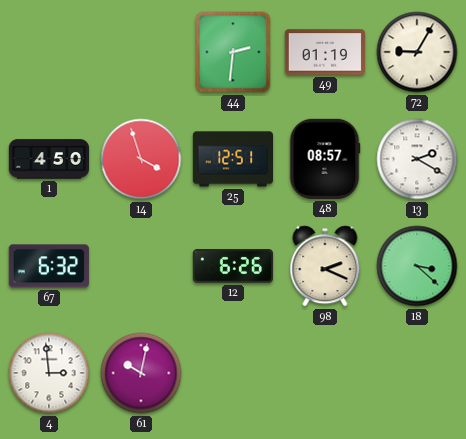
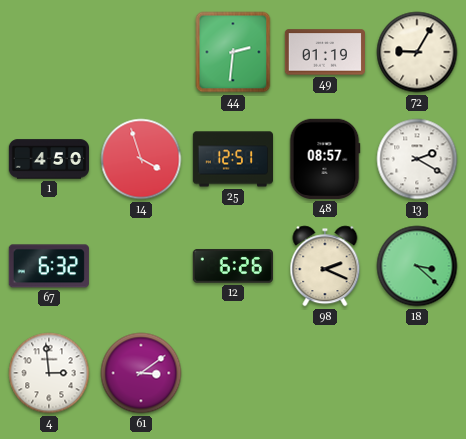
61: 10:02 -> 3:09
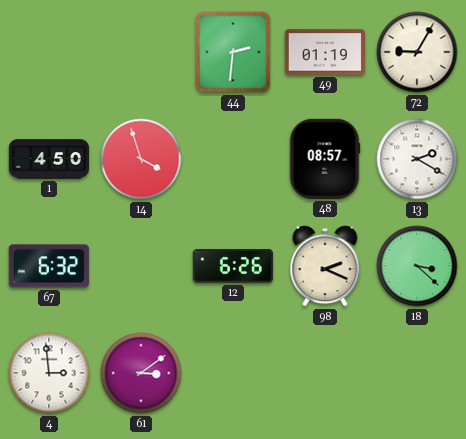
25: 12:51 -> none
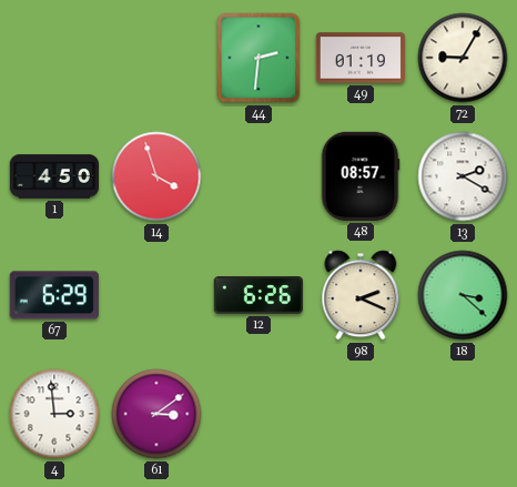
67: 6:32 -> 6:29
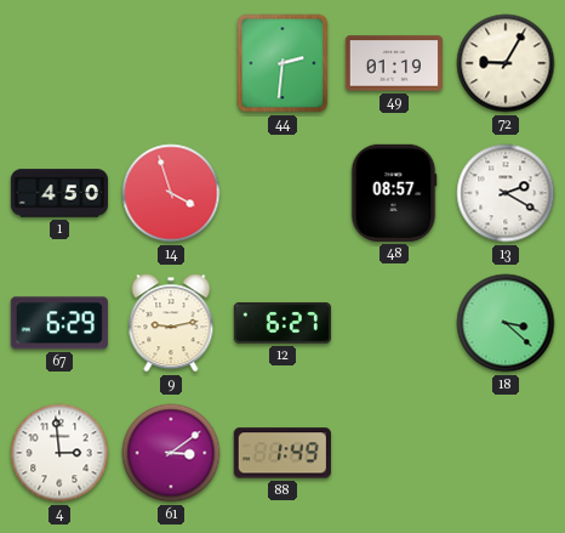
9: none -> 9:13
12: 6:26 -> 6:27
98: 2:19 -> none
88: none -> 1:49
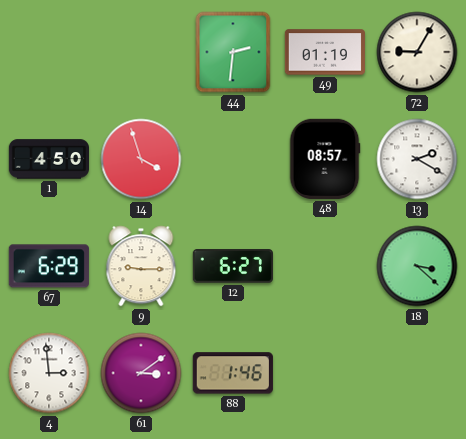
9: 9:13 -> 9:15
88: 1:49 -> 1:46
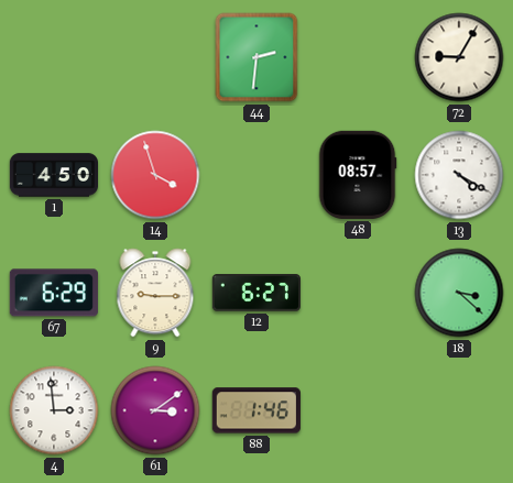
49: 01:19 -> none
13: 2:20 -> 4:20
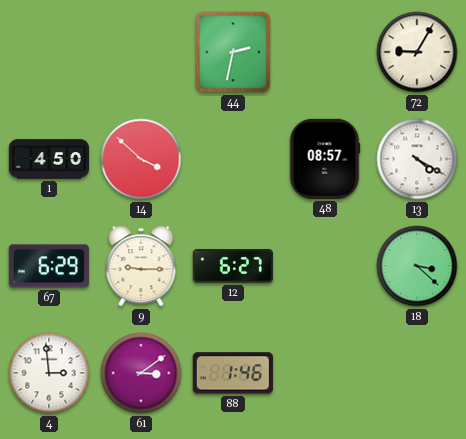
44: 2:31 -> 2:32
14: 3:57 -> 3:52
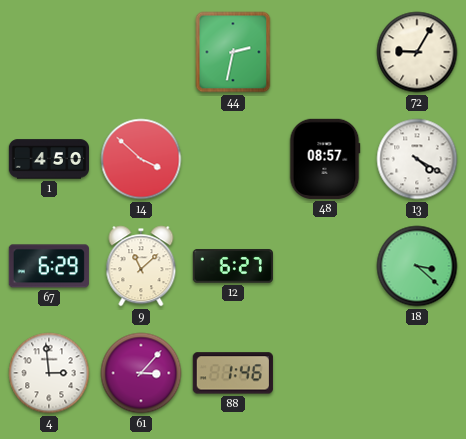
9: 9:15 -> 11:08
61: 3:09 -> 3:07
